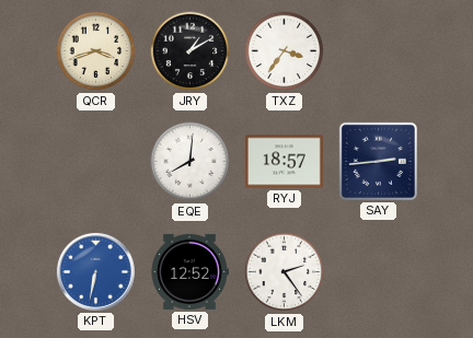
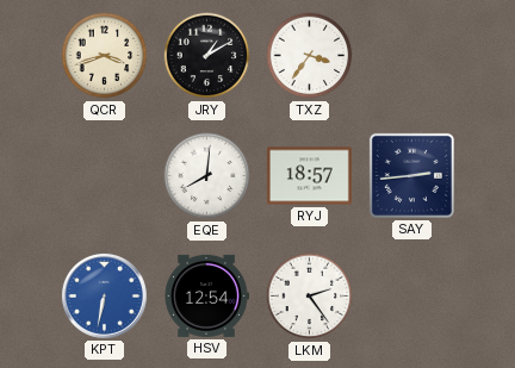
HSV: 12:52 -> 12:54
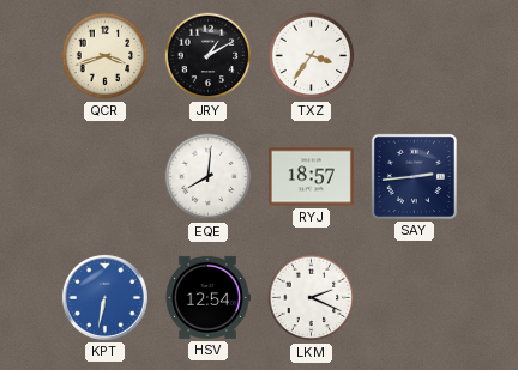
LKM: 2:24 -> 2:19
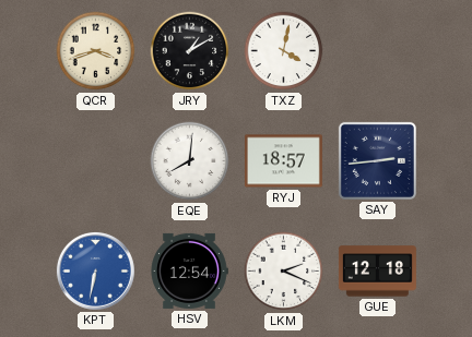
TXZ: 3:36 -> 4:02
GUE: none -> 12:18
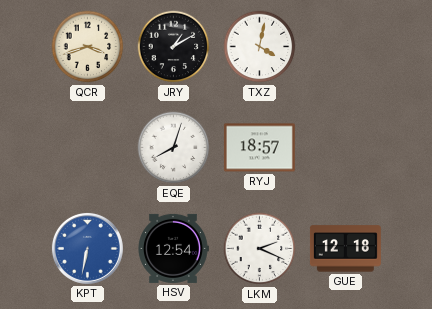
EQE: 8:01 -> 8:03
SAY: 2:44 -> none
